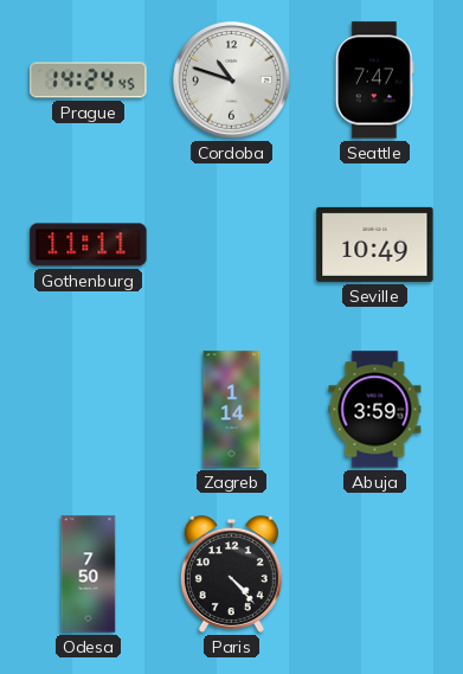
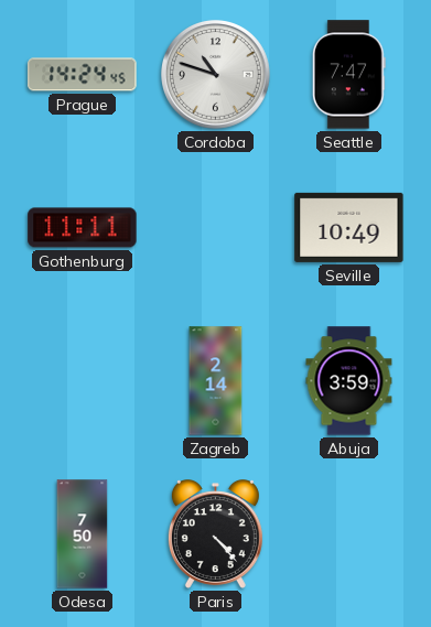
Zagreb: 1:14 -> 2:14
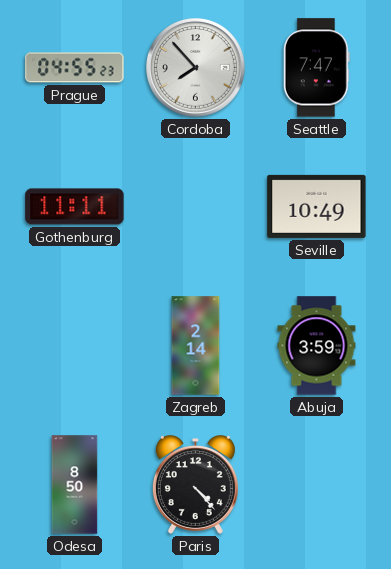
Prague: 14:24 -> 04:55
Cordoba: 10:48 -> 7:53
Odesa: 7:50 -> 8:50
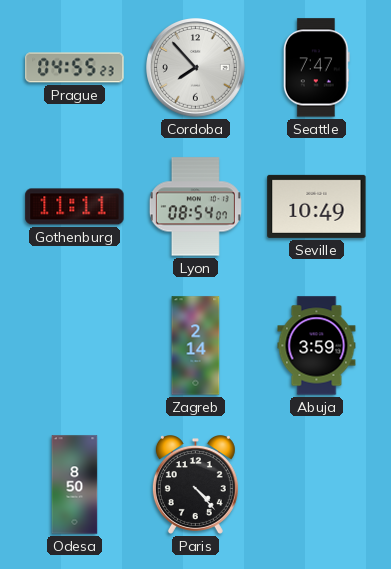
Lyon: none -> 08:54
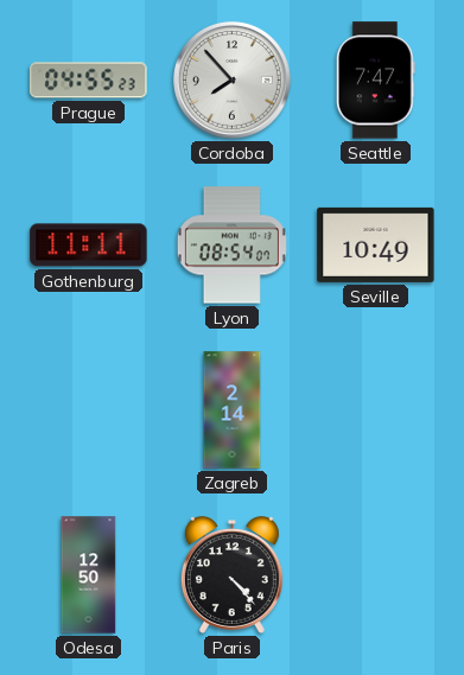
Abuja: 3:59 -> none
Odesa: 8:50 -> 12:50
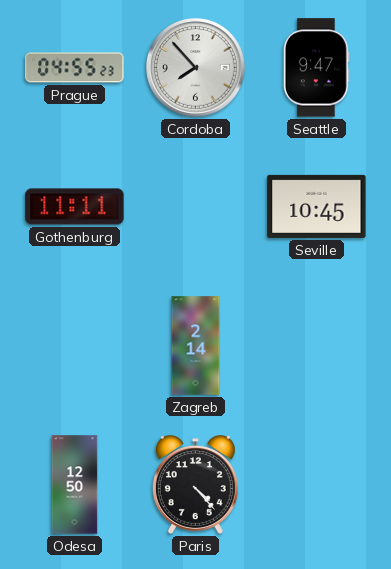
Seattle: 7:47 -> 9:47
Lyon: 08:54 -> none
Seville: 10:49 -> 10:45
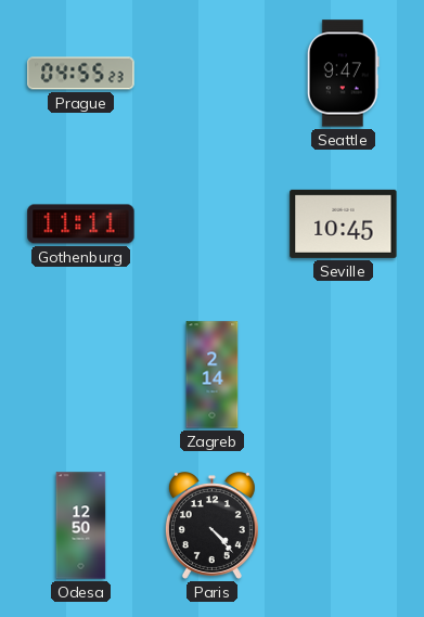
Cordoba: 7:53 -> none
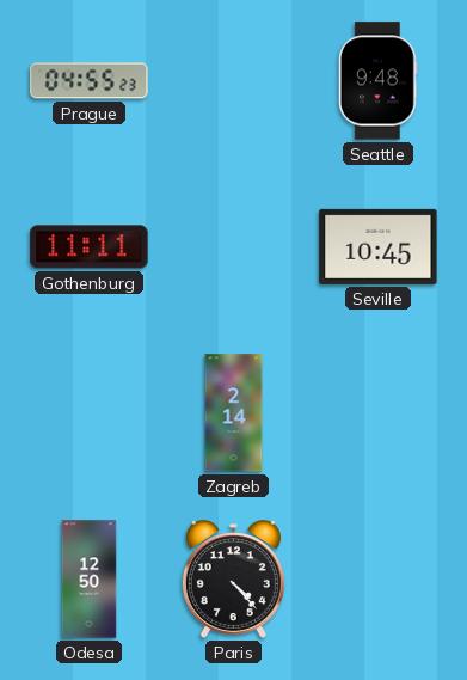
Seattle: 9:47 -> 9:48
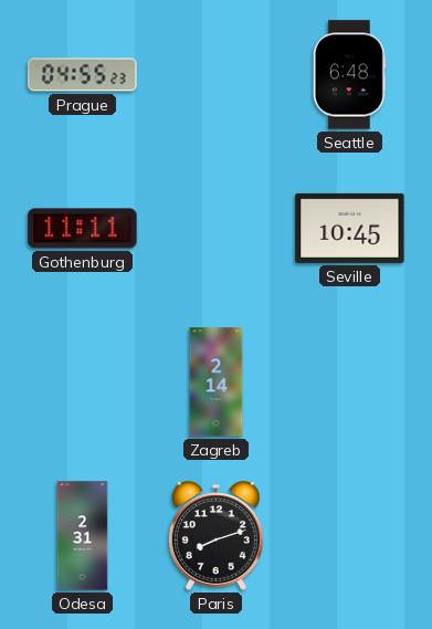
Seattle: 9:48 -> 6:48
Odesa: 12:50 -> 2:31
Paris: 4:23 -> 8:12
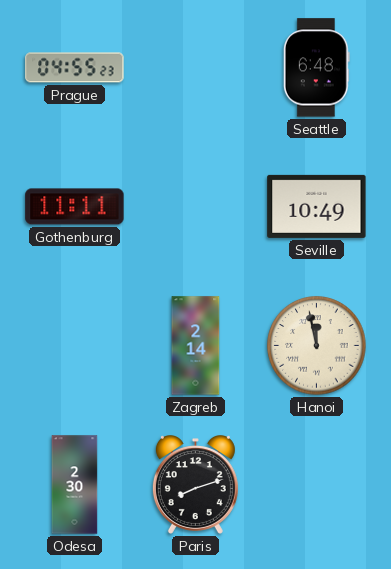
Seville: 10:45 -> 10:49
Hanoi: none -> 11:58
Odesa: 2:31 -> 2:30
